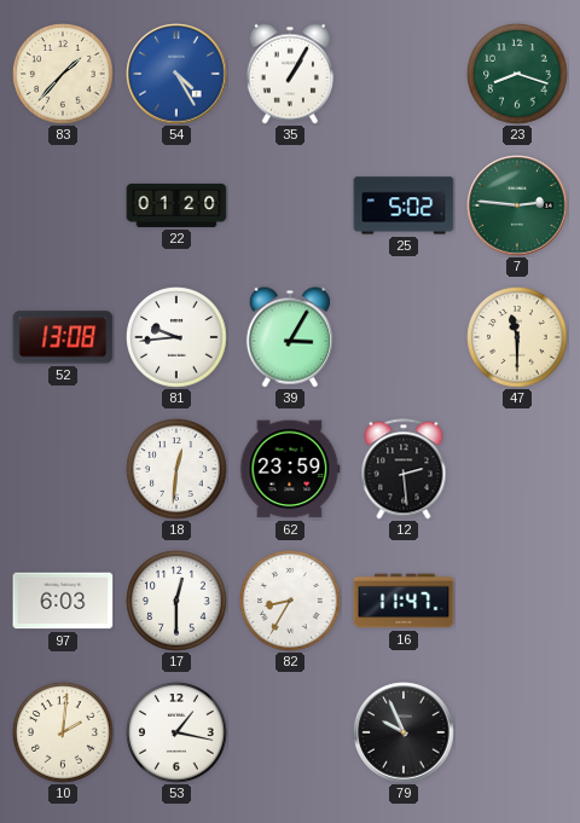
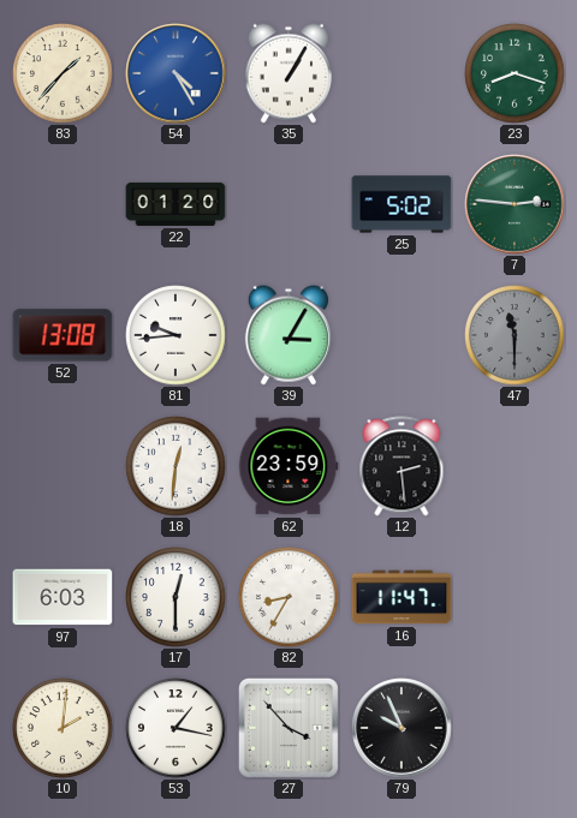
47 dial: cream -> grey
27: none -> 3:53
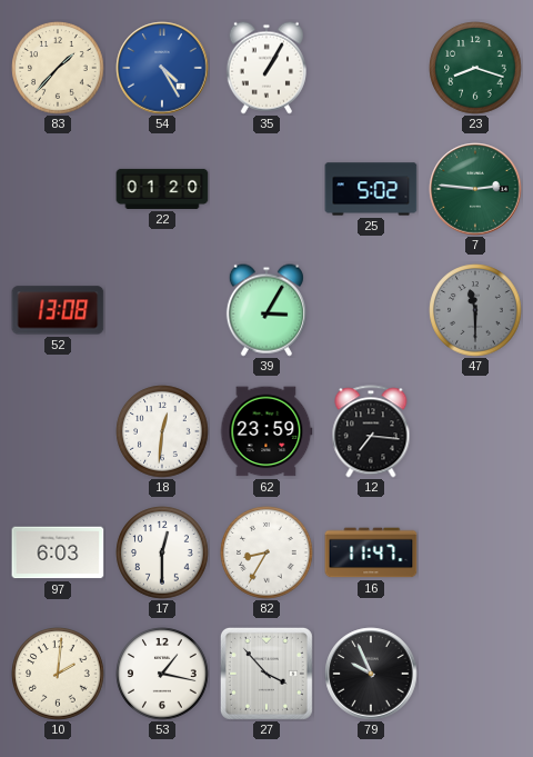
81: 9:44 -> none
12: 2:29 -> 7:16
